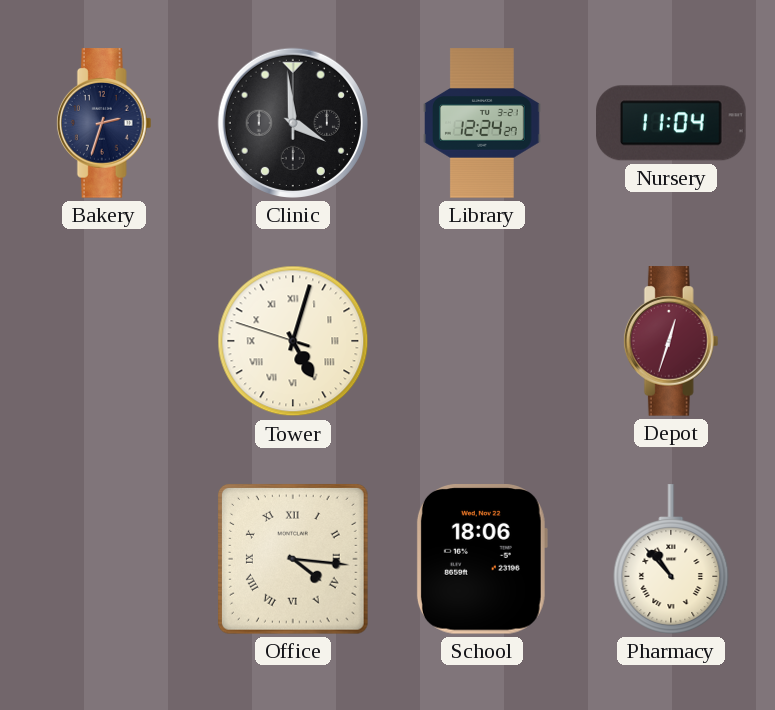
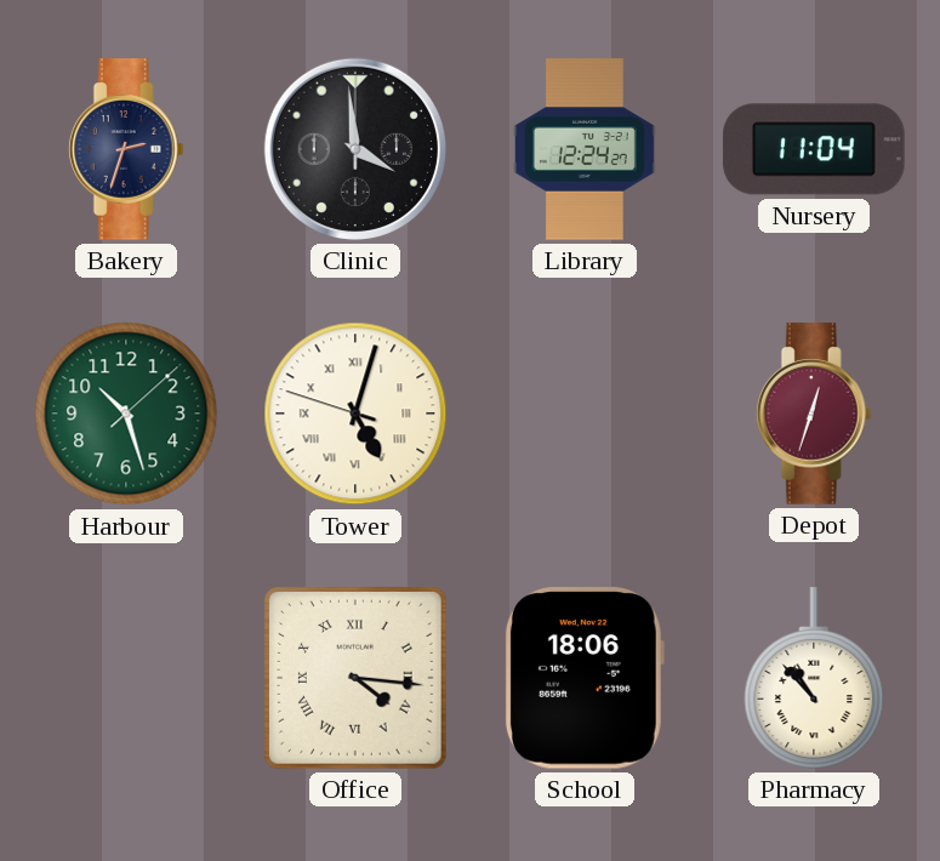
Harbour: none -> 10:27
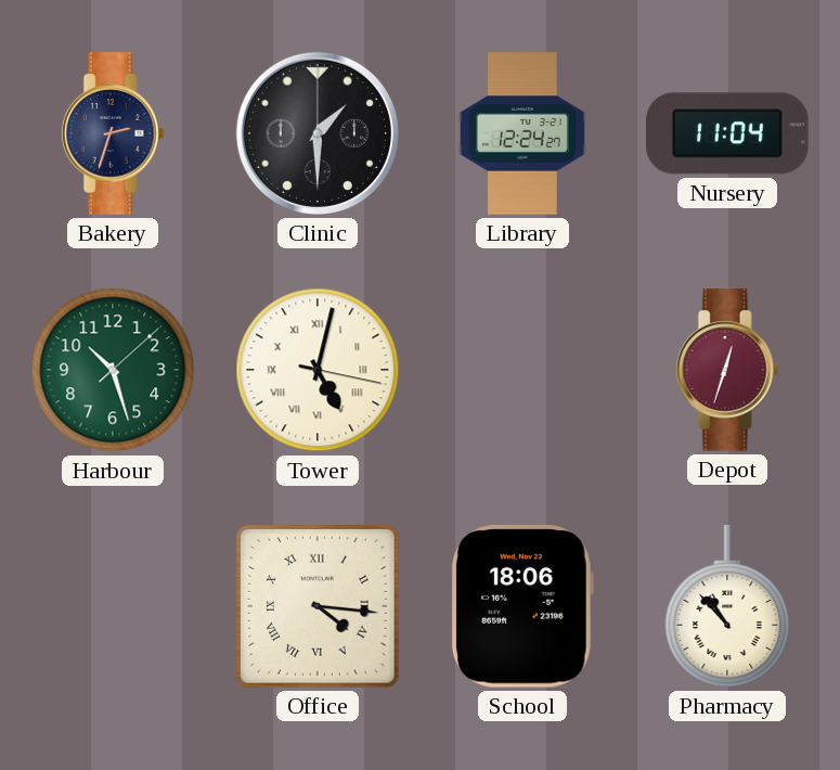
Clinic: 3:59 -> 1:30
Tower: 5:02:48 -> 5:02:17
